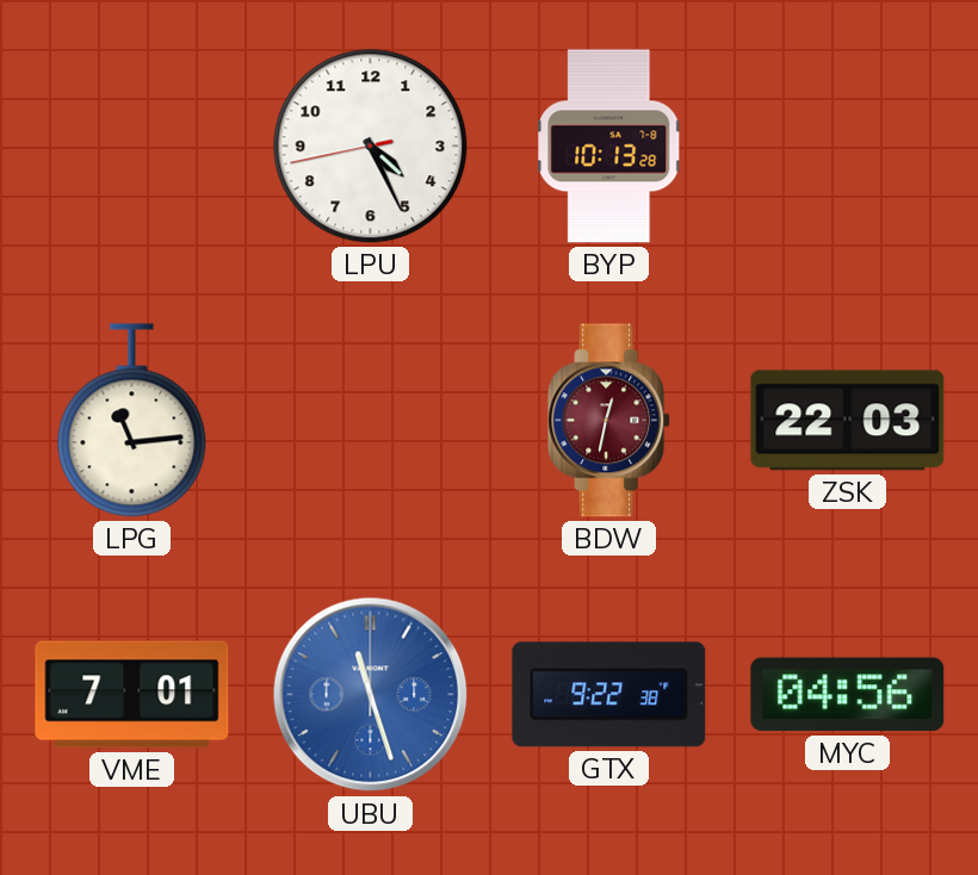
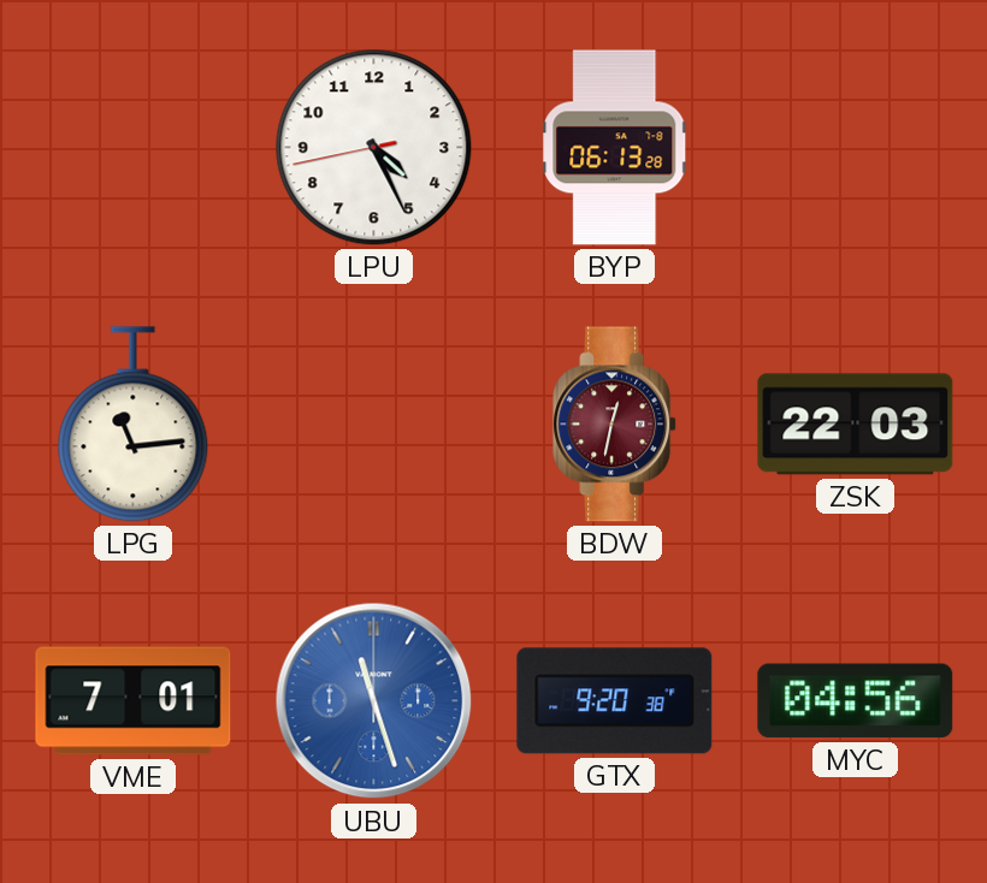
BYP: 10:13 -> 06:13
GTX: 9:22 -> 9:20
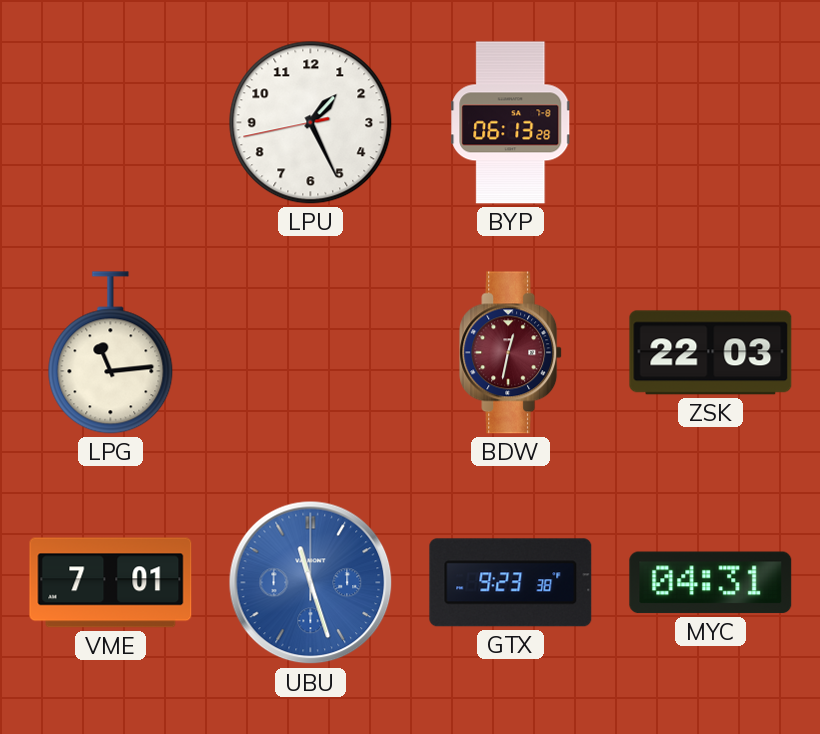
LPU: 4:25 -> 1:25
GTX: 9:20 -> 9:23
MYC: 04:56 -> 04:31
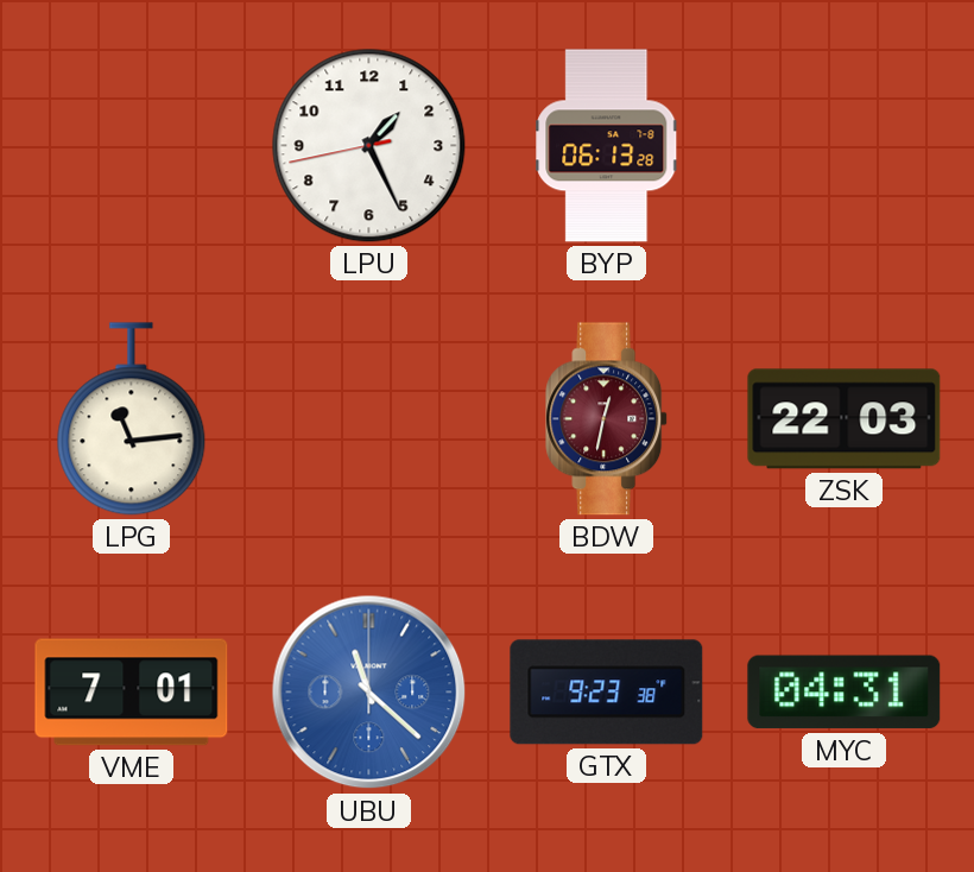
UBU: 11:27 -> 11:22
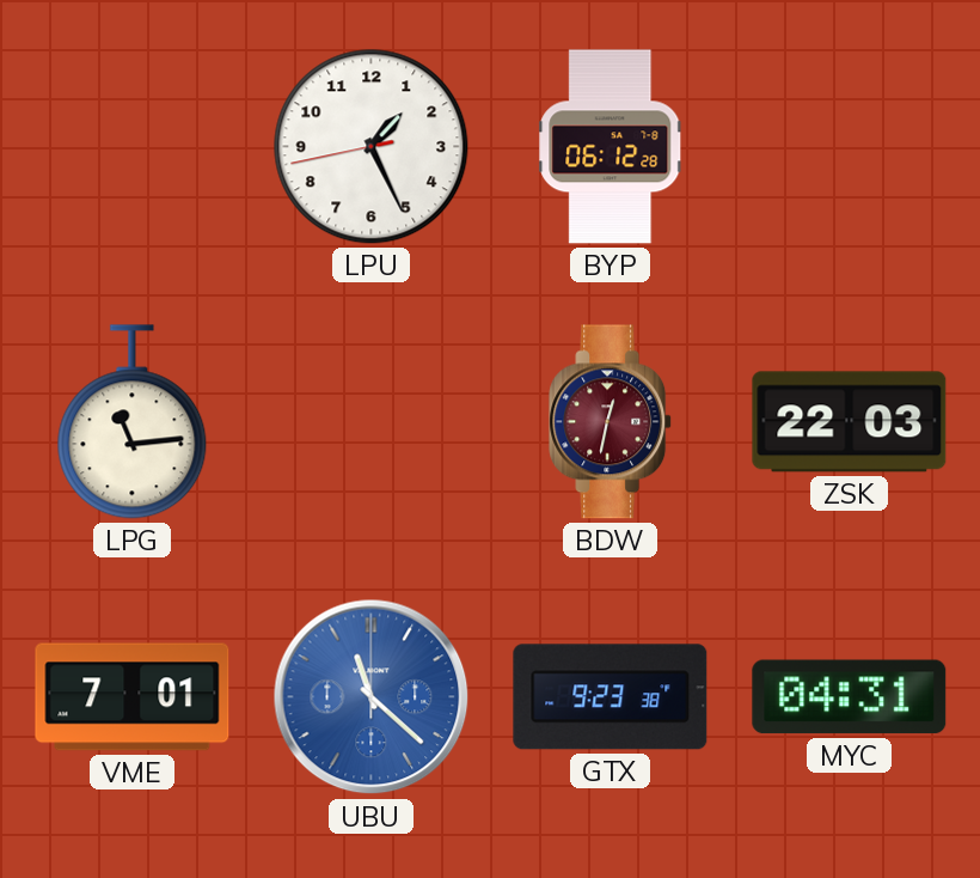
BYP: 06:13 -> 06:12
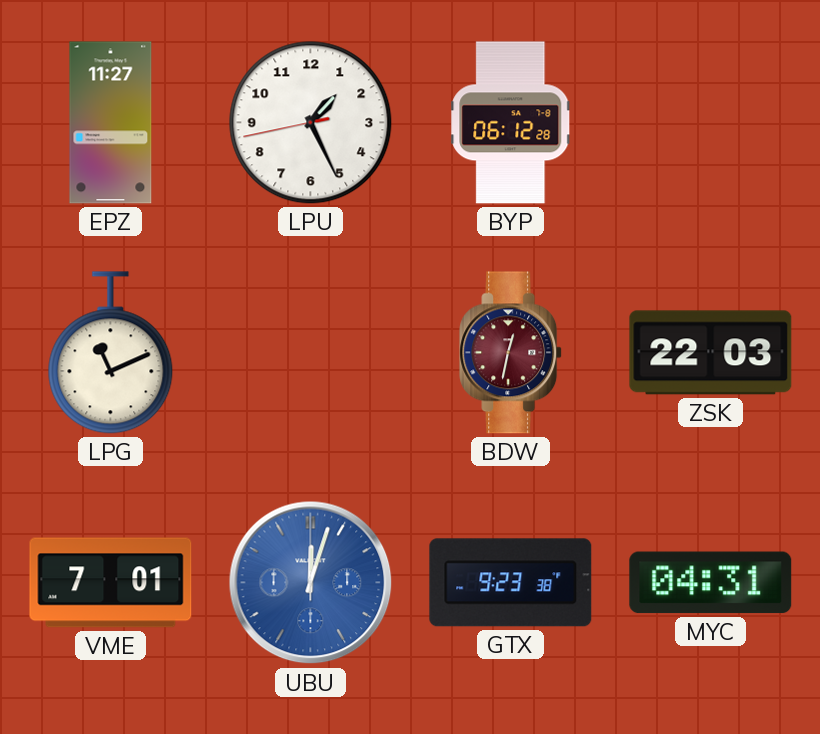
EPZ: none -> 11:27
LPG: 11:14 -> 11:11
UBU: 11:22 -> 12:03
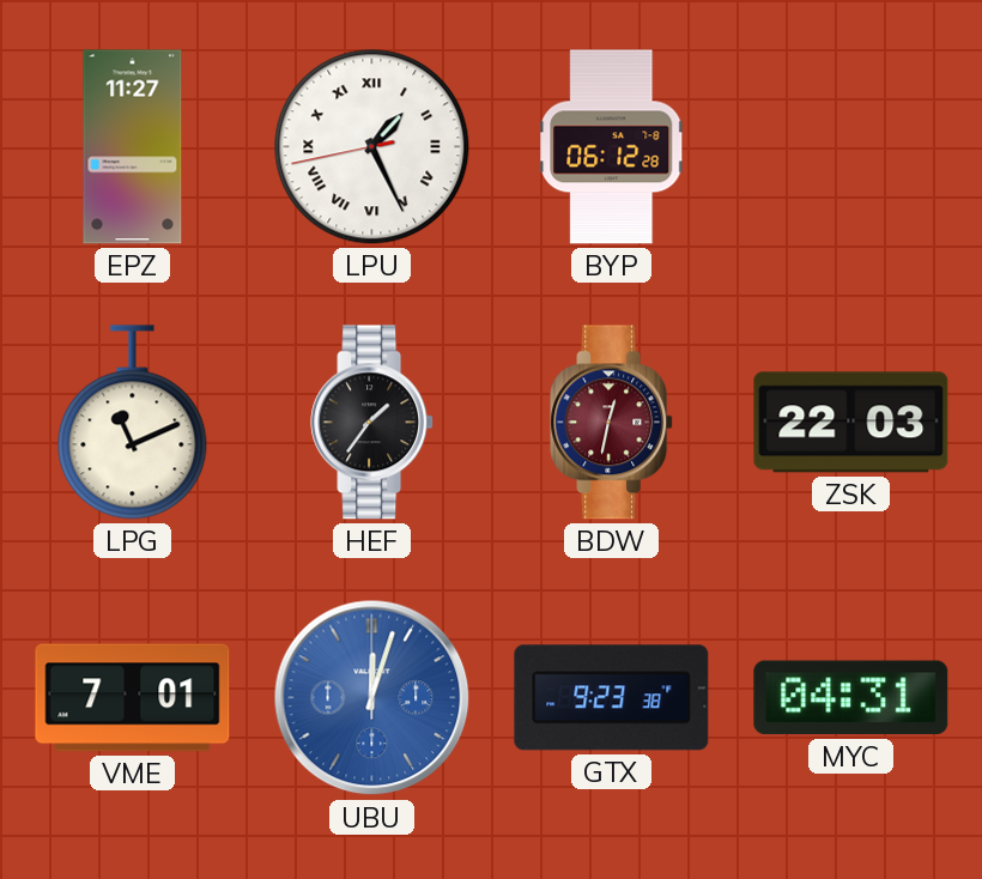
LPU numerals: Arabic -> Roman
HEF: none -> 1:36
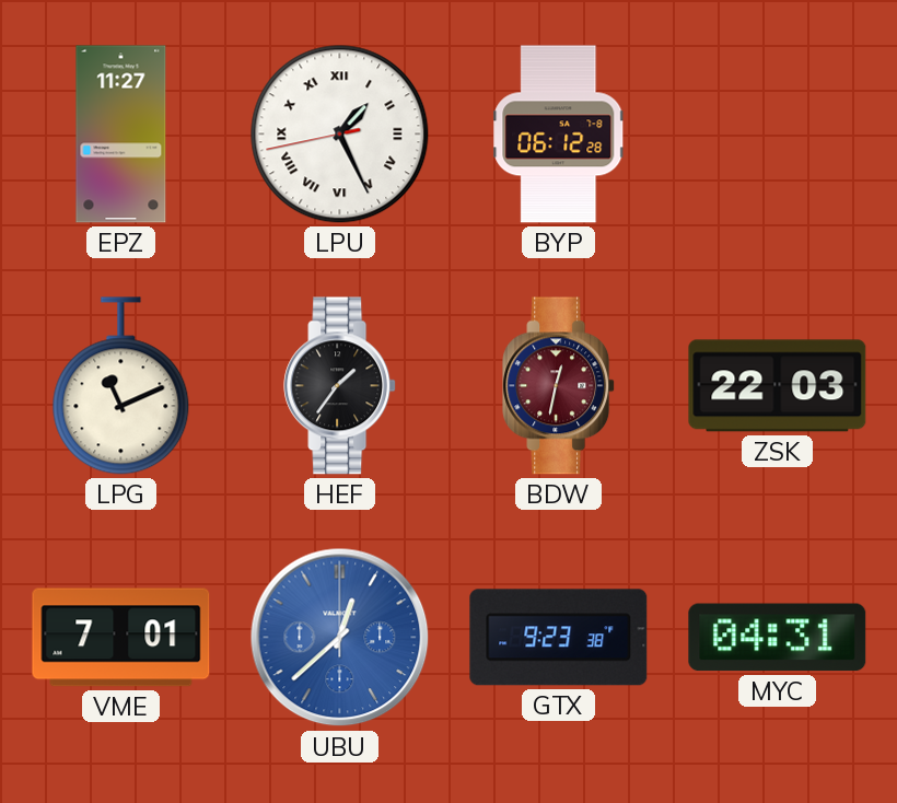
UBU: 12:03 -> 12:38
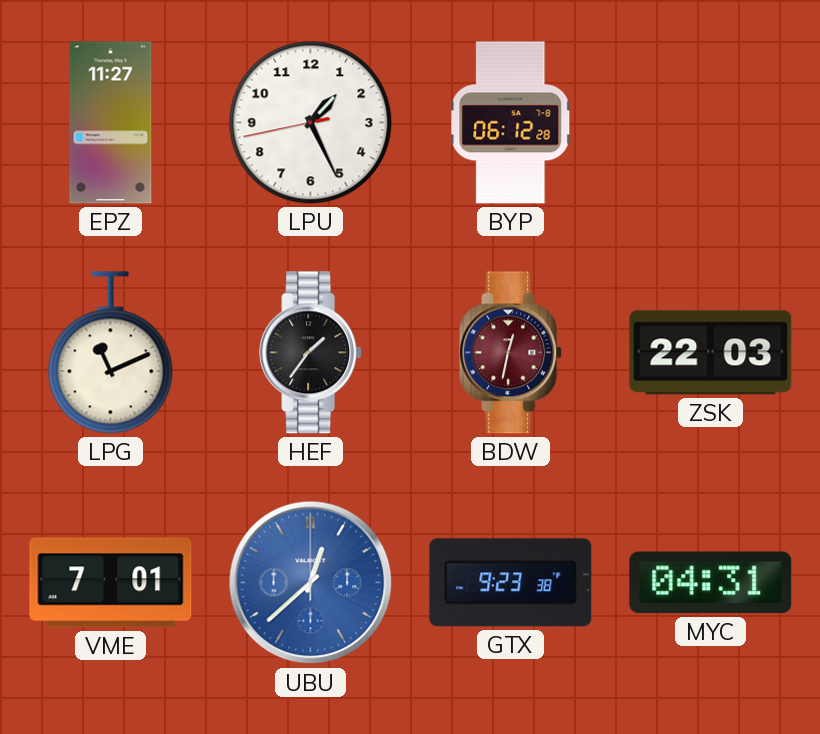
LPU numerals: Roman -> Arabic
